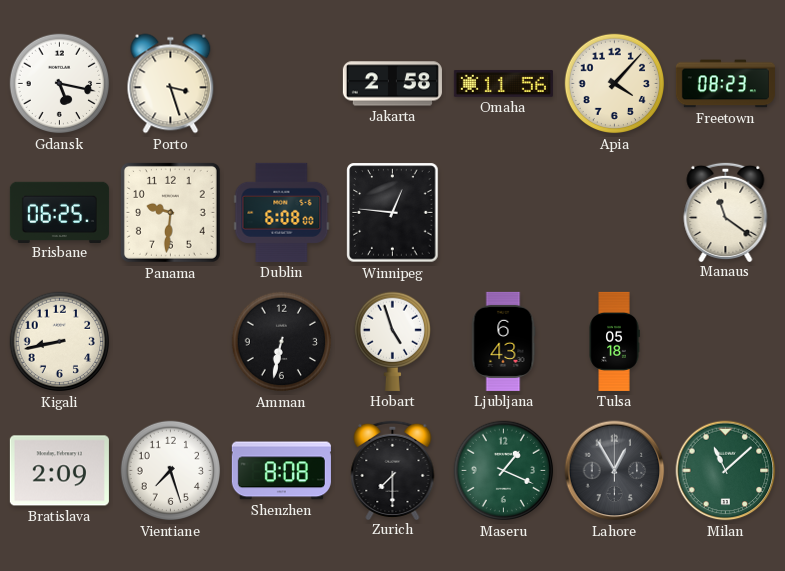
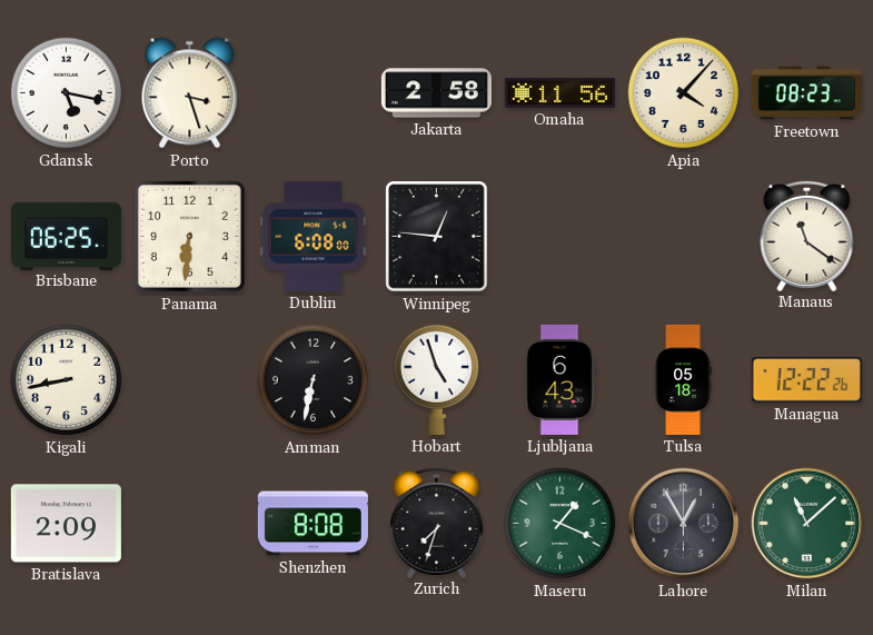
Panama: 9:31 -> 6:31
Managua: none -> 12:22
Vientiane: 7:27 -> none
Zurich: 7:30 -> 7:33
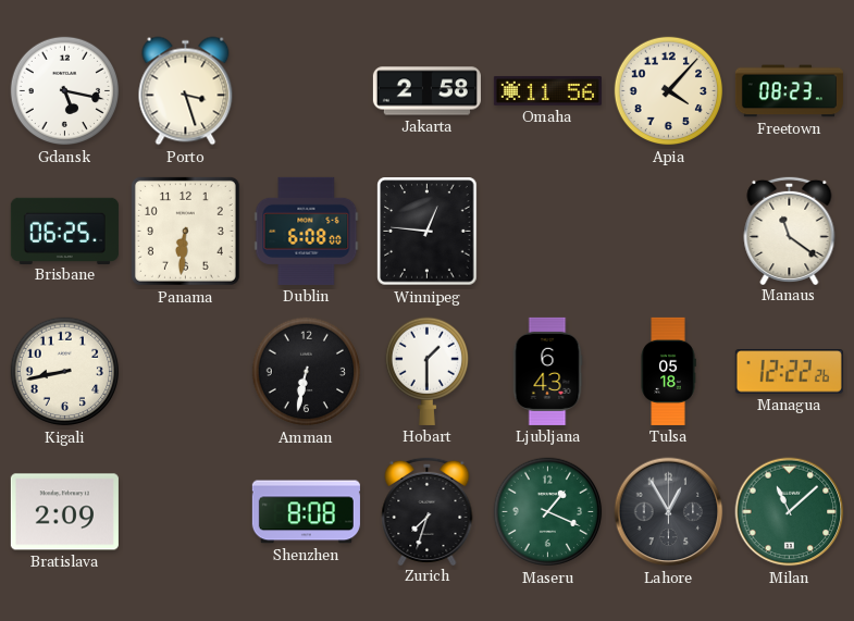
Hobart: 4:57 -> 1:30
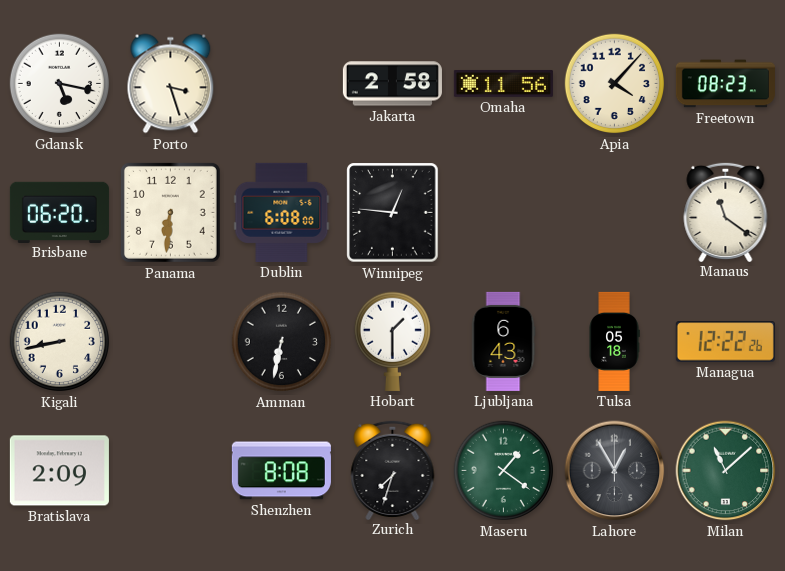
Brisbane: 06:25 -> 06:20
Maseru: 1:19 -> 1:21
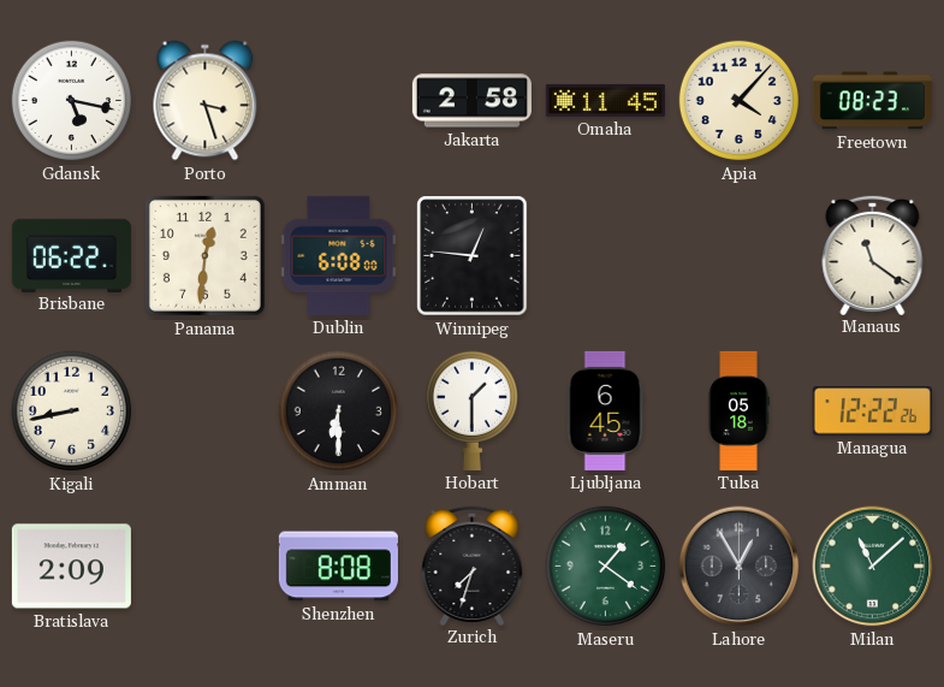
Omaha: 11:56 -> 11:45
Brisbane: 06:20 -> 06:22
Panama: 6:31 -> 12:31
Amman: 6:32 -> 6:30
Ljubljana: 6:43 -> 6:45
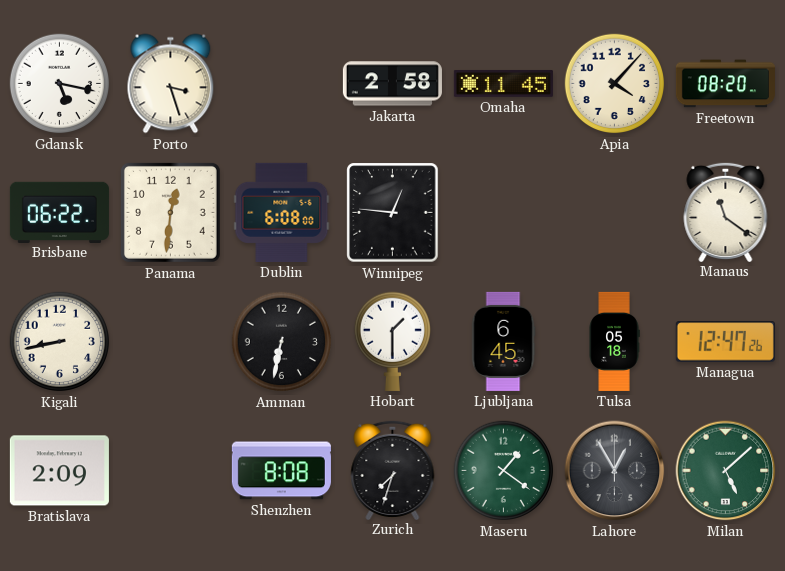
Freetown: 08:23 -> 08:20
Amman: 6:30 -> 6:32
Managua: 12:22 -> 12:47
Milan: 11:08 -> 5:08
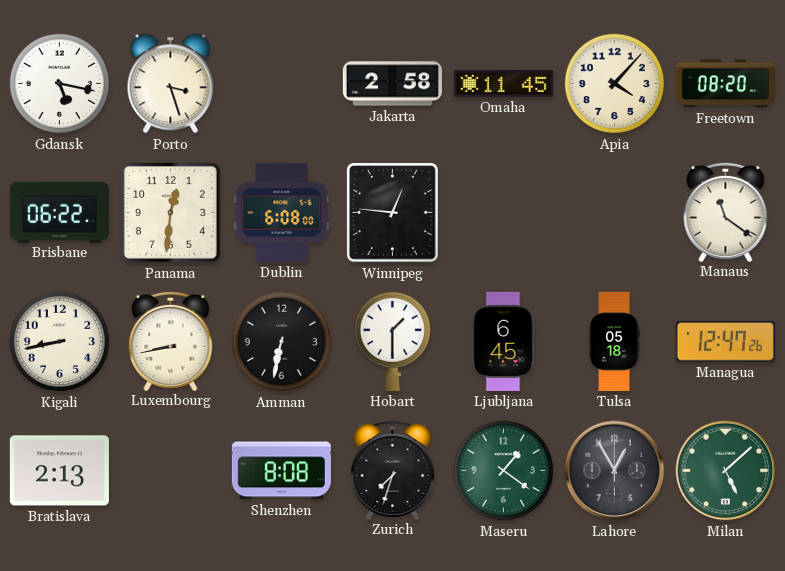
Luxembourg: none -> 8:43
Bratislava: 2:09 -> 2:13
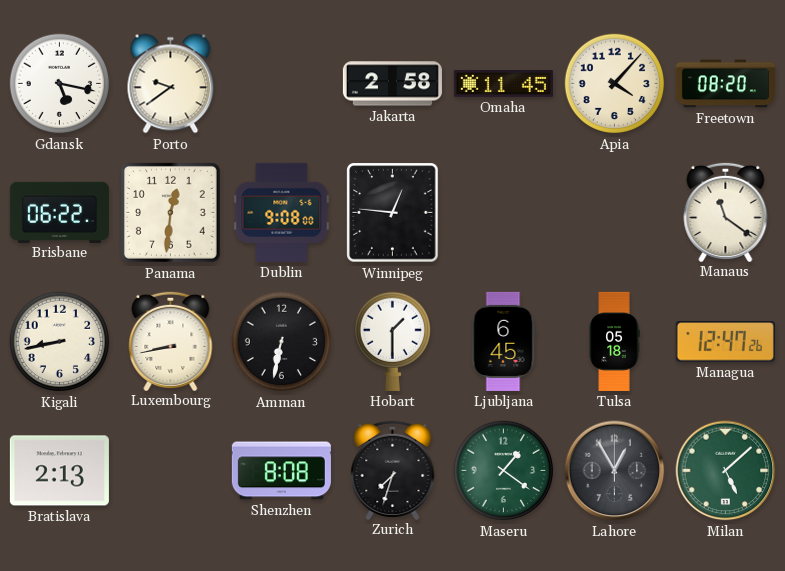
Porto: 3:27 -> 9:39
Dublin: 6:08 -> 9:08
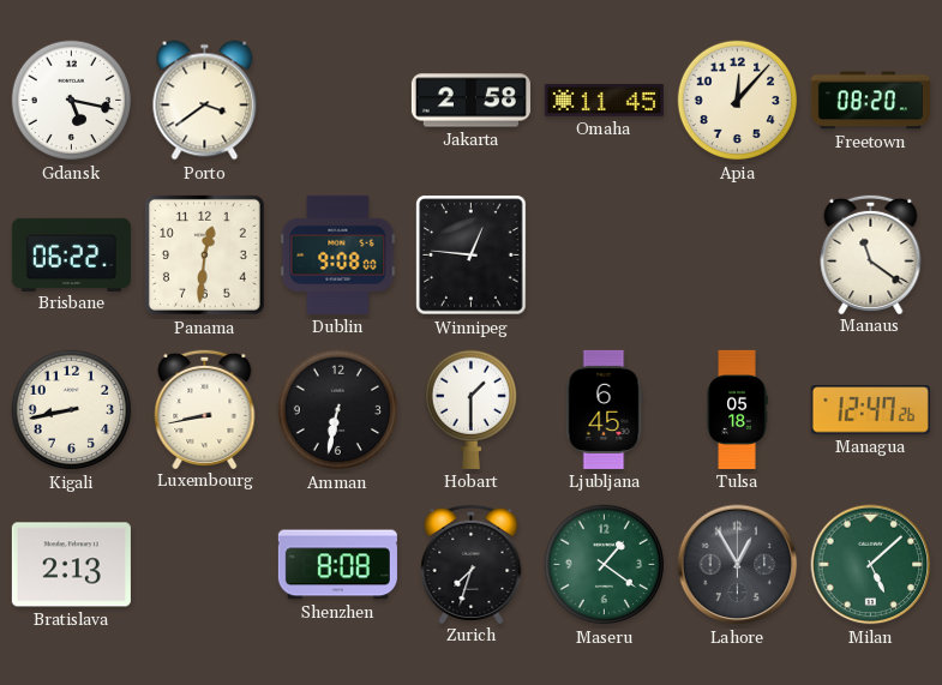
Porto: 9:39 -> 3:39
Apia: 4:07 -> 12:07
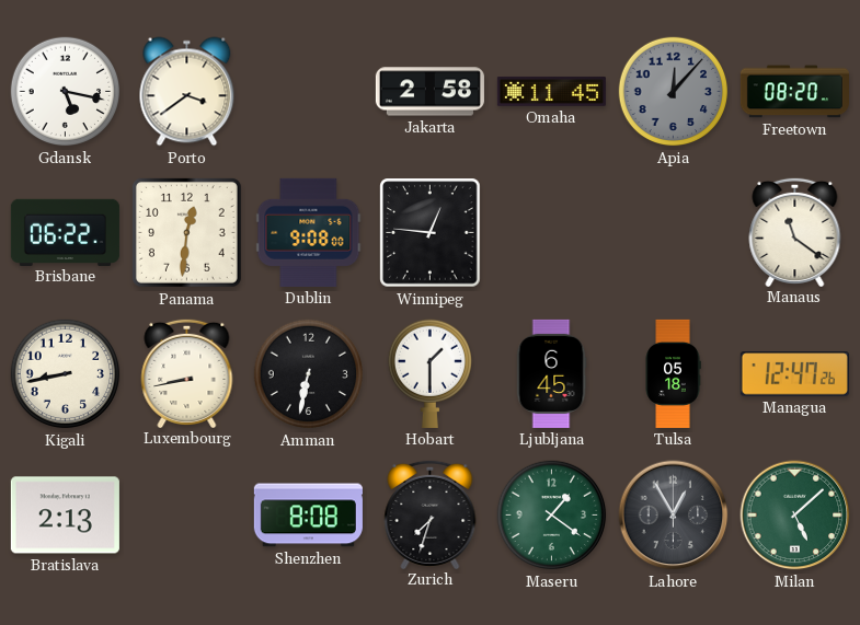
Apia dial: cream -> grey
